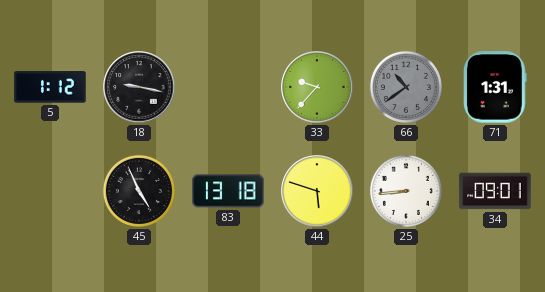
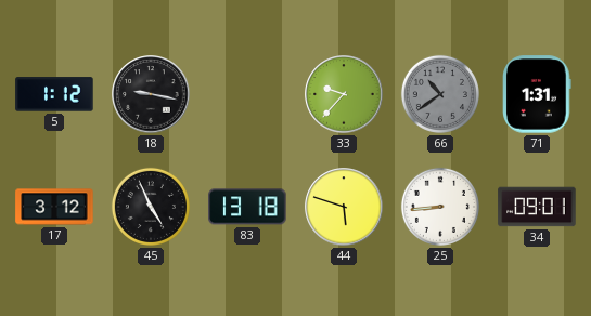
17: none -> 3:12
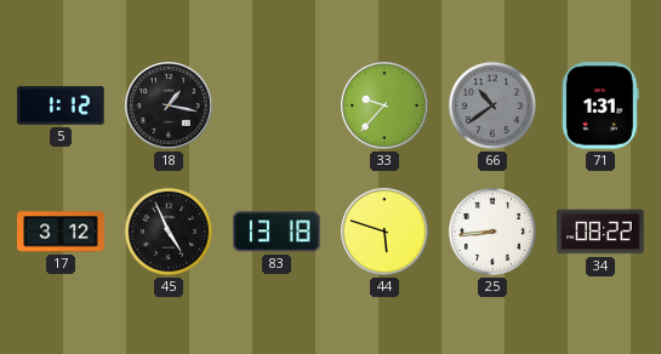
18: 9:17 -> 1:17
34: 09:01 -> 08:22
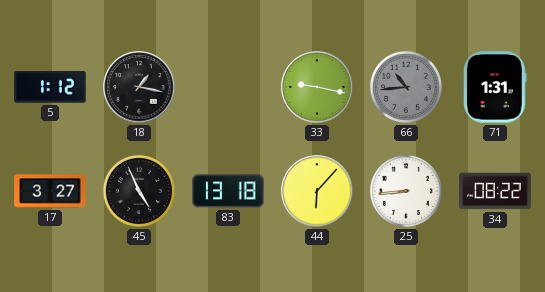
33: 9:37 -> 9:17
66: 10:39 -> 10:44
17: 3:12 -> 3:27
44: 5:48 -> 6:07
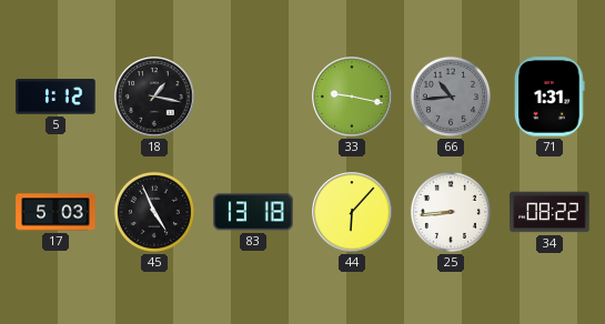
17: 3:27 -> 5:03
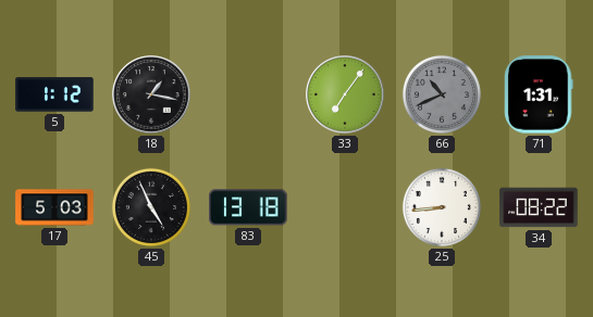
33: 9:17 -> 7:06
66: 10:44 -> 10:41
44: 6:07 -> none
